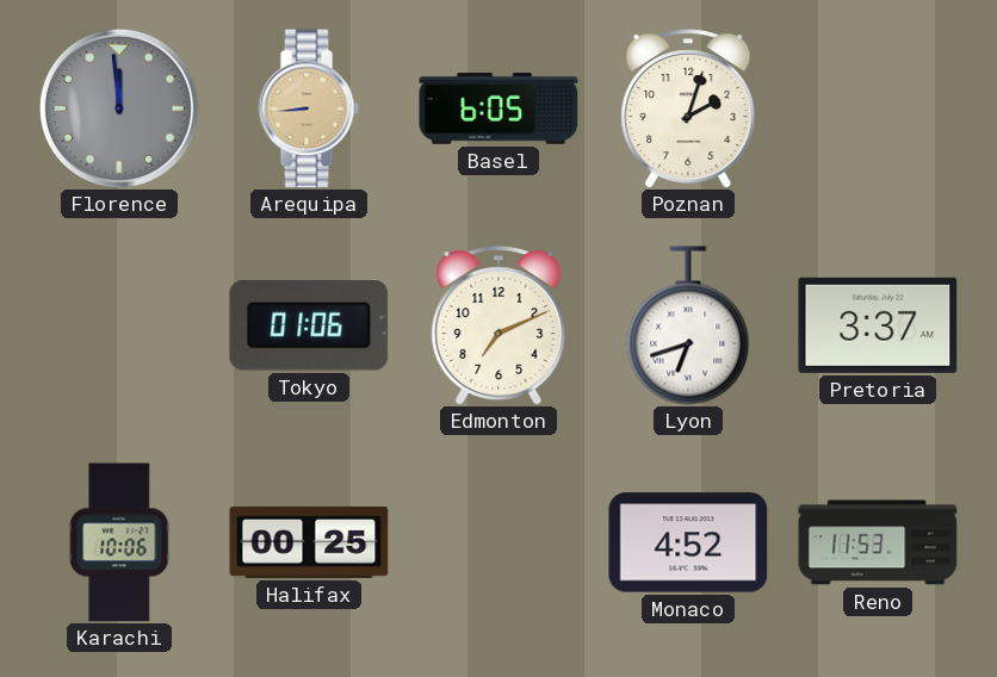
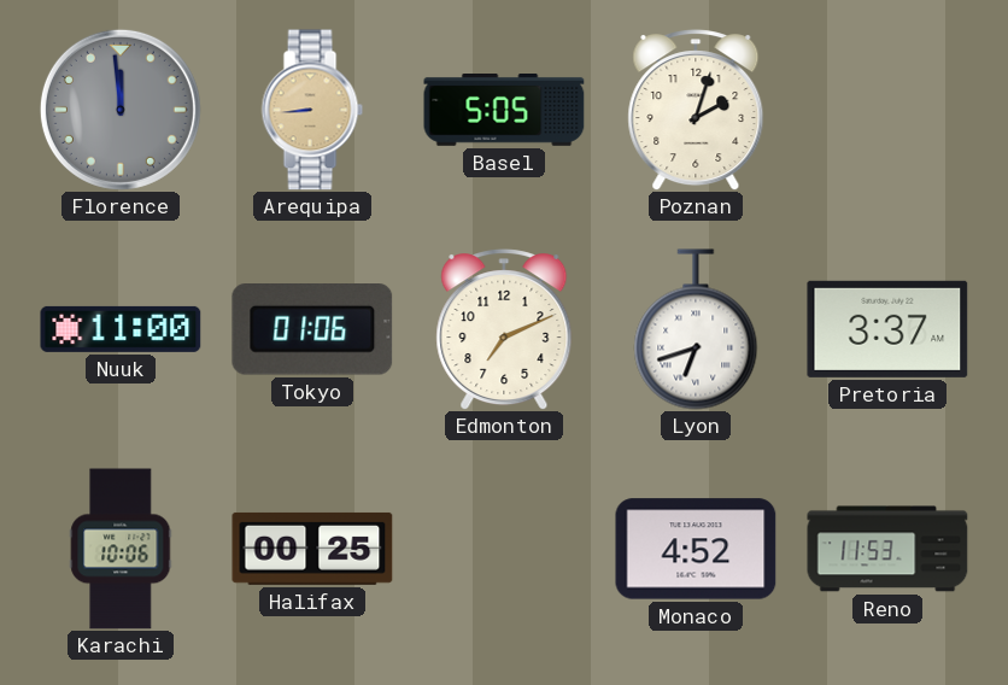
Basel: 6:05 -> 5:05
Nuuk: none -> 11:00
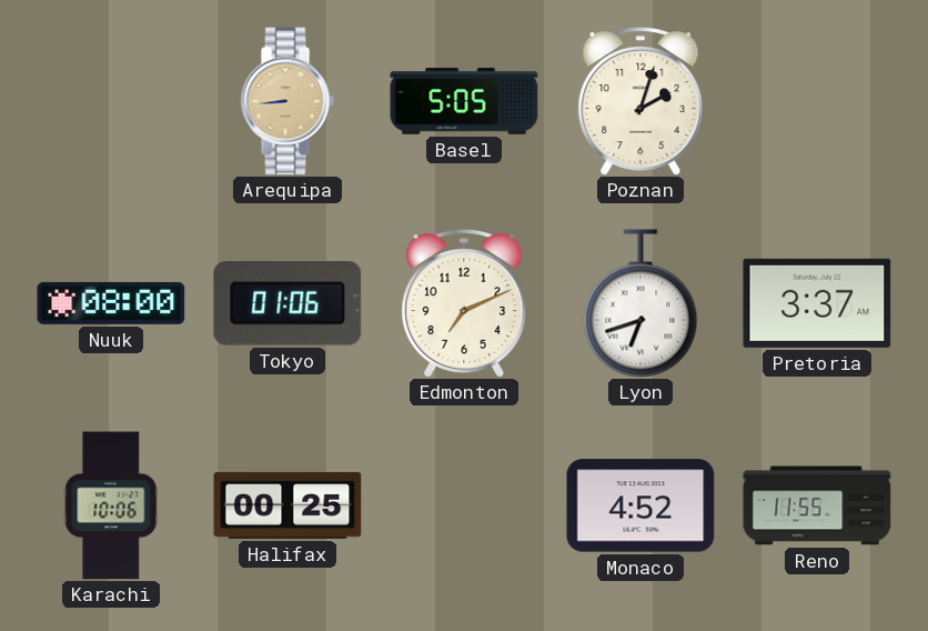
Florence: 11:59 -> none
Nuuk: 11:00 -> 08:00
Reno: 11:53 -> 11:55
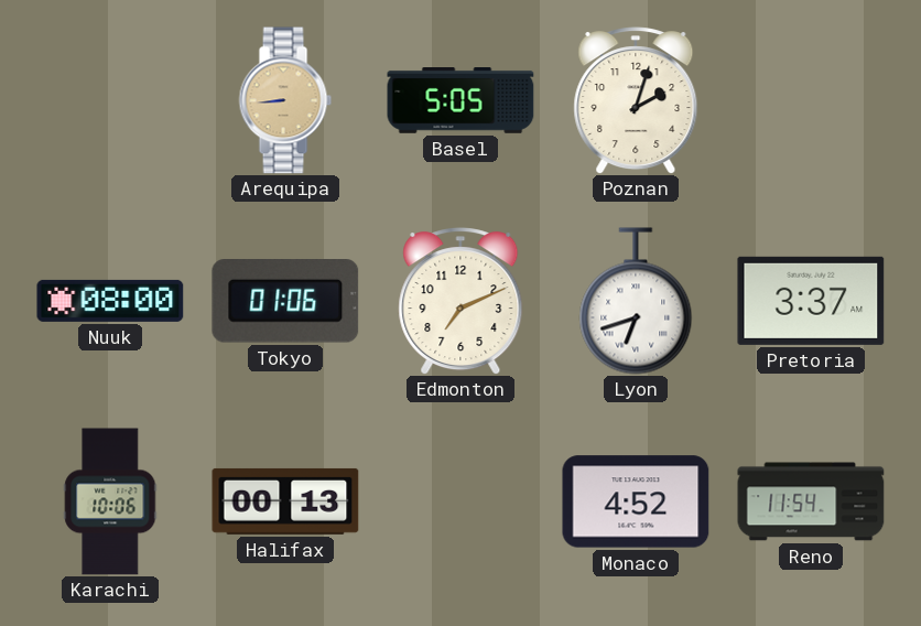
Halifax: 00:25 -> 00:13
Reno: 11:55 -> 11:54
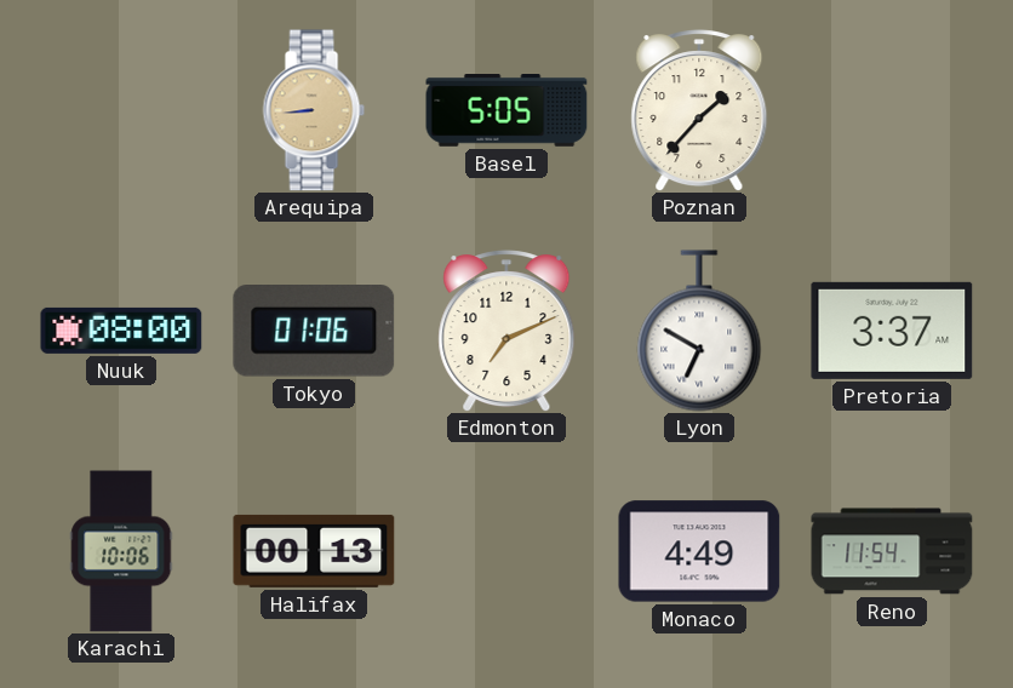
Poznan: 2:03 -> 1:37
Lyon: 6:42 -> 6:50
Monaco: 4:52 -> 4:49
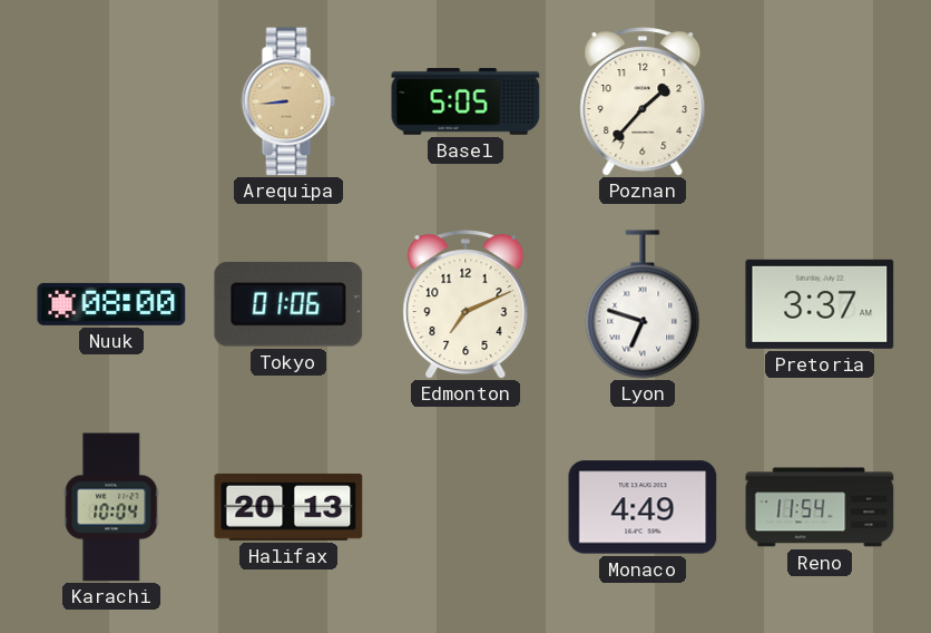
Lyon: 6:50 -> 6:48
Karachi: 10:06 -> 10:04
Halifax: 00:13 -> 20:13
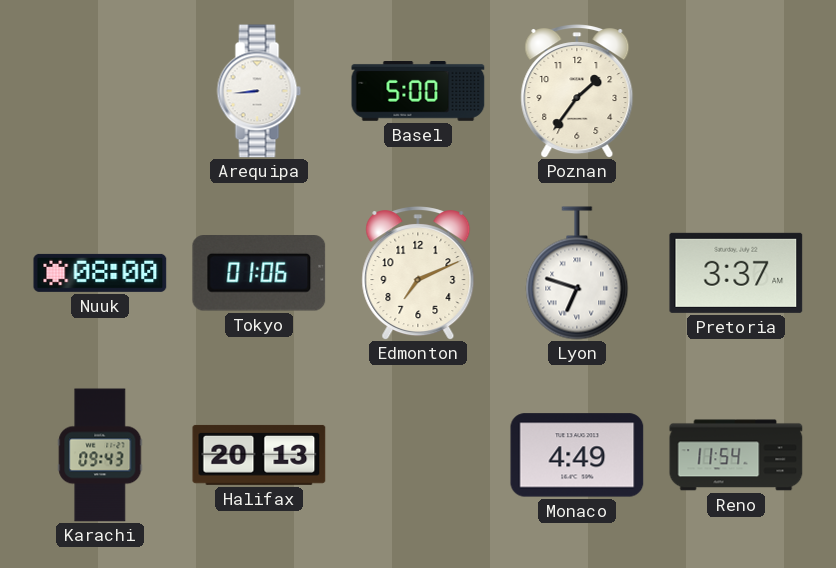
Arequipa dial: champagne -> white
Basel: 5:05 -> 5:00
Poznan: 1:37 -> 1:36
Karachi: 10:04 -> 09:43
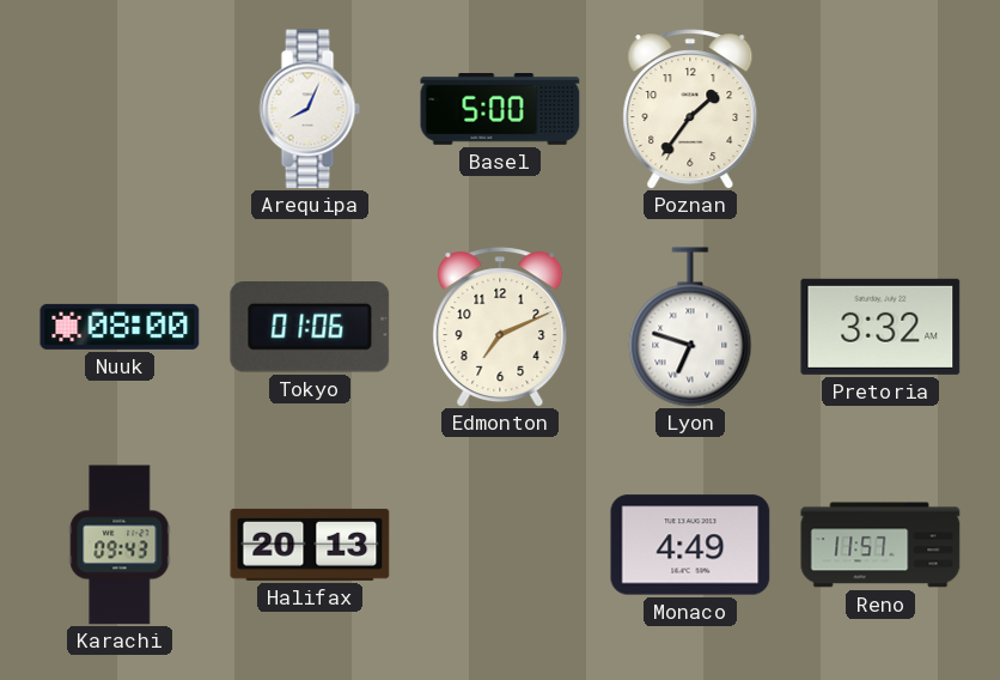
Arequipa: 8:44 -> 8:04
Pretoria: 3:37 -> 3:32
Reno: 11:54 -> 11:57
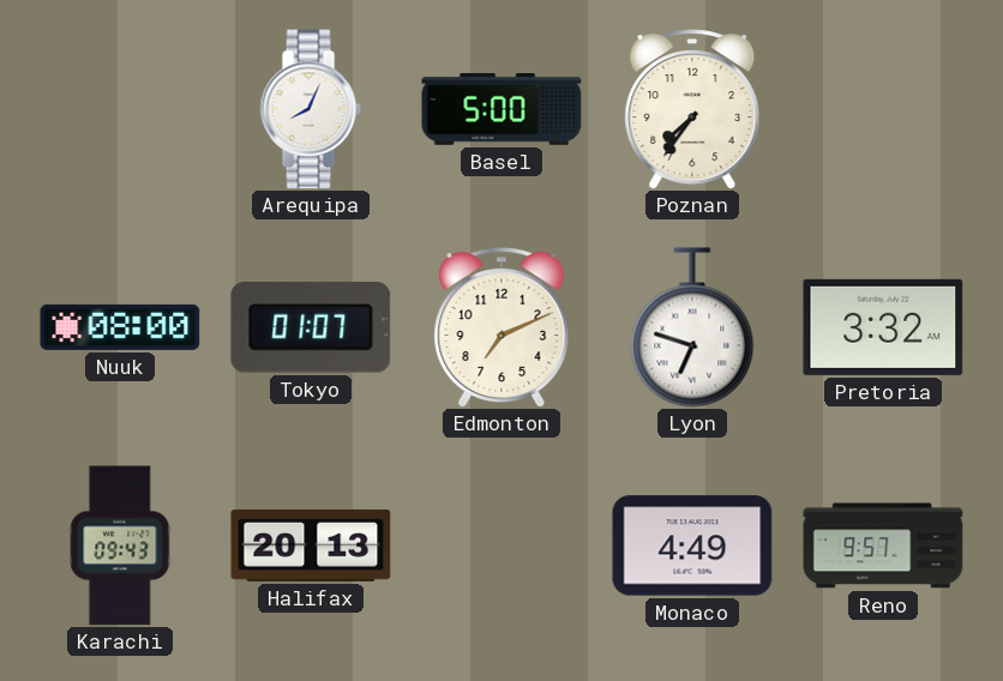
Poznan: 1:36 -> 7:36
Tokyo: 01:06 -> 01:07
Reno: 11:57 -> 9:57
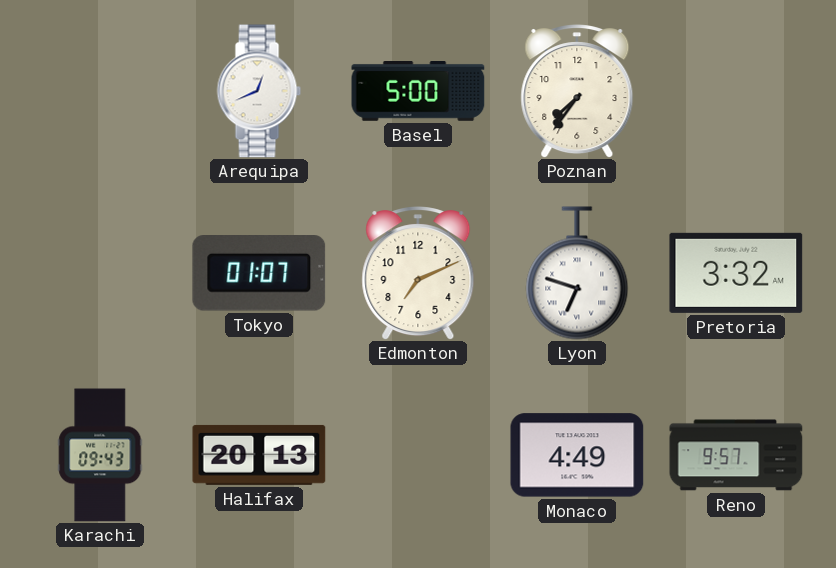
Arequipa: 8:04 -> 12:41
Nuuk: 08:00 -> none
